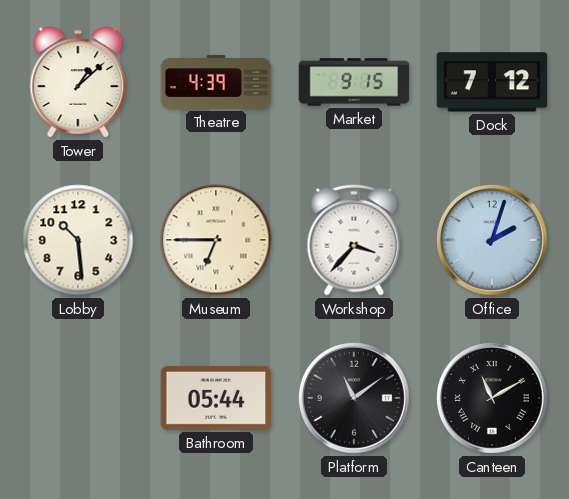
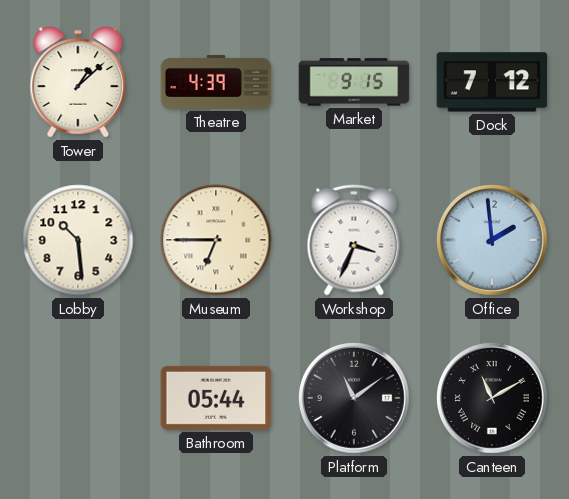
Workshop: 3:37 -> 3:34
Office: 2:03 -> 1:59
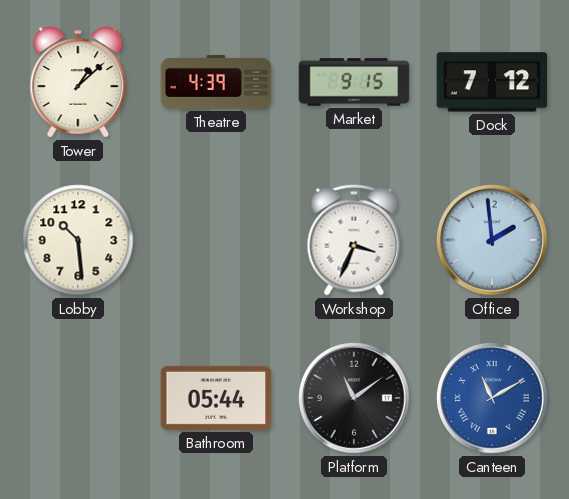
Museum: 6:45 -> none
Canteen dial: black -> blue
